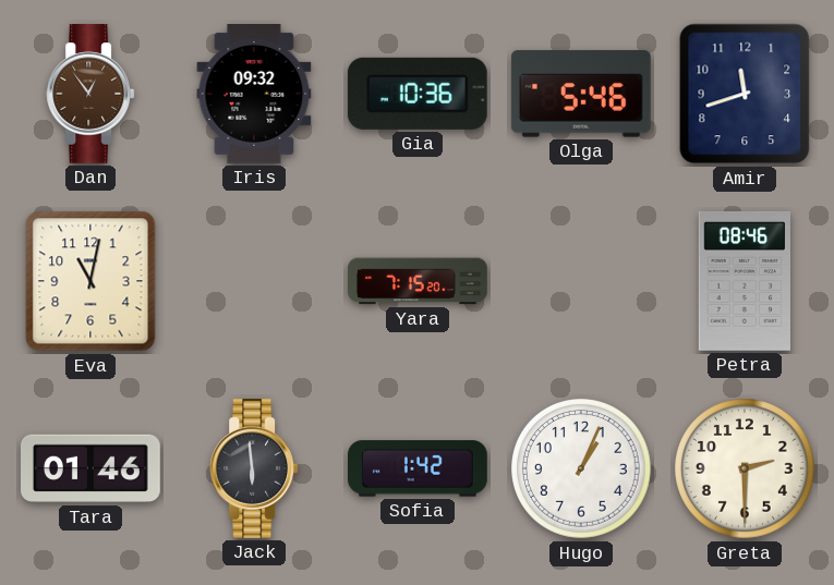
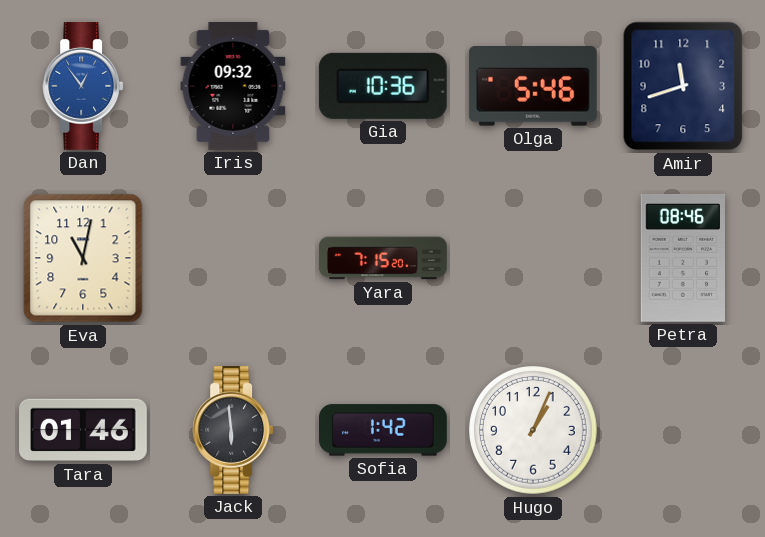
Dan dial: brown -> blue
Greta: 2:30 -> none
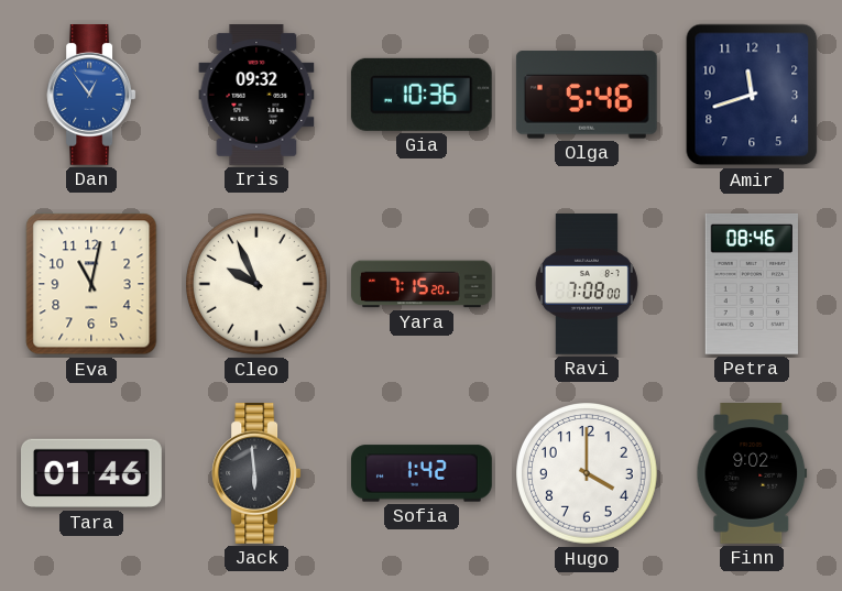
Cleo: none -> 9:56
Ravi: none -> 7:08
Hugo: 1:04 -> 4:00
Finn: none -> 9:02
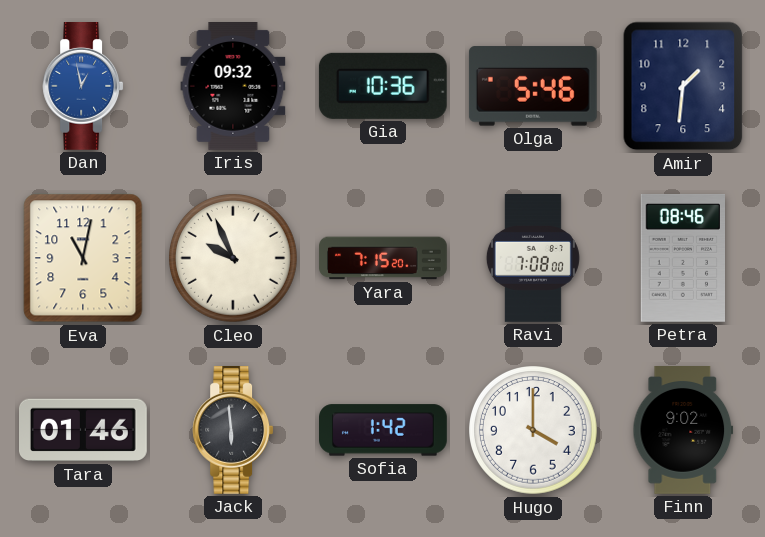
Dan: 12:54 -> 12:58
Amir: 11:42 -> 1:31
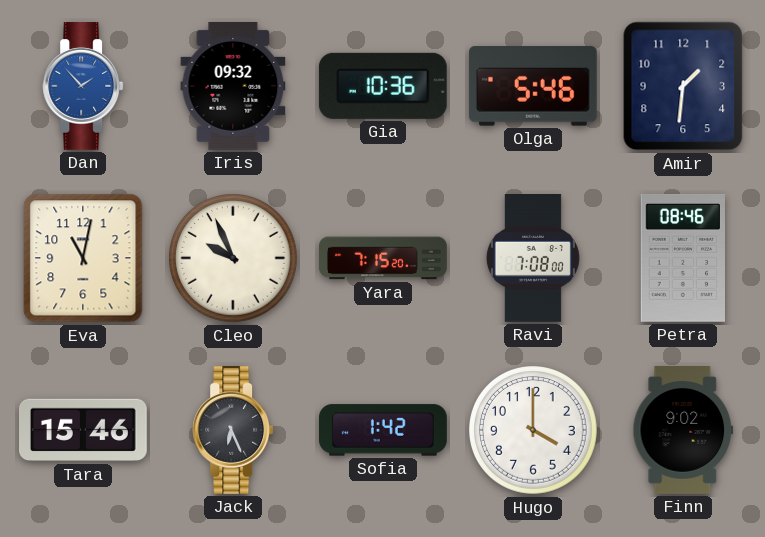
Dan: 12:58 -> 1:53
Tara: 01:46 -> 15:46
Jack: 5:59 -> 6:26
